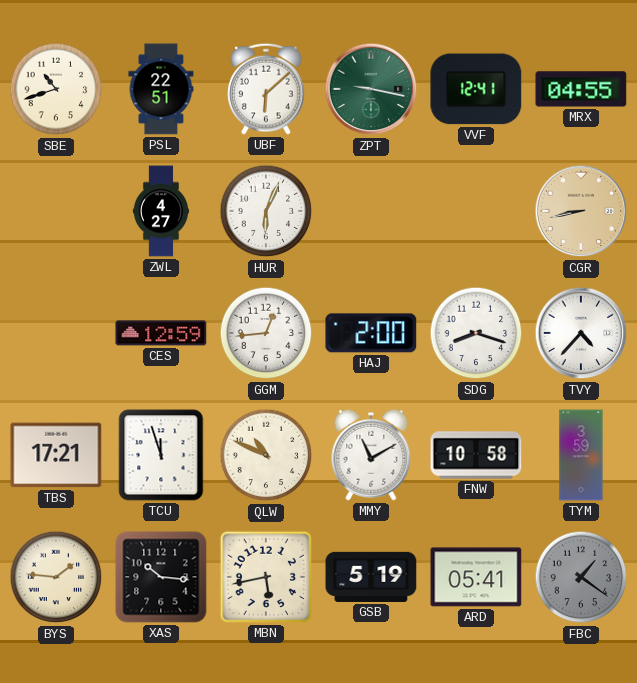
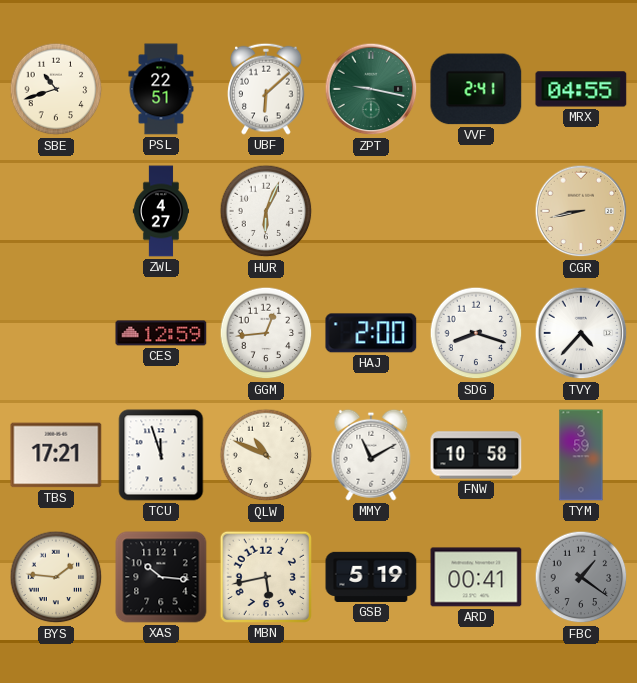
VVF: 12:41 -> 2:41
ARD: 05:41 -> 00:41
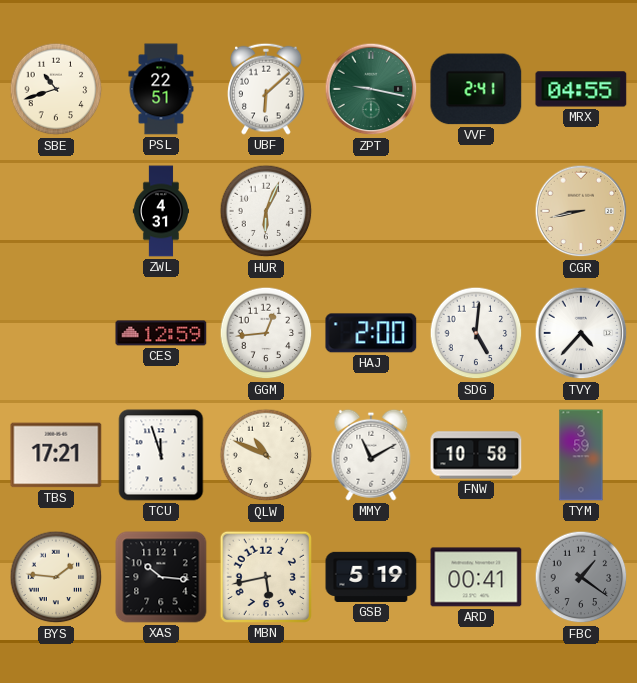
ZWL: 4:27 -> 4:31
SDG: 8:18 -> 5:01
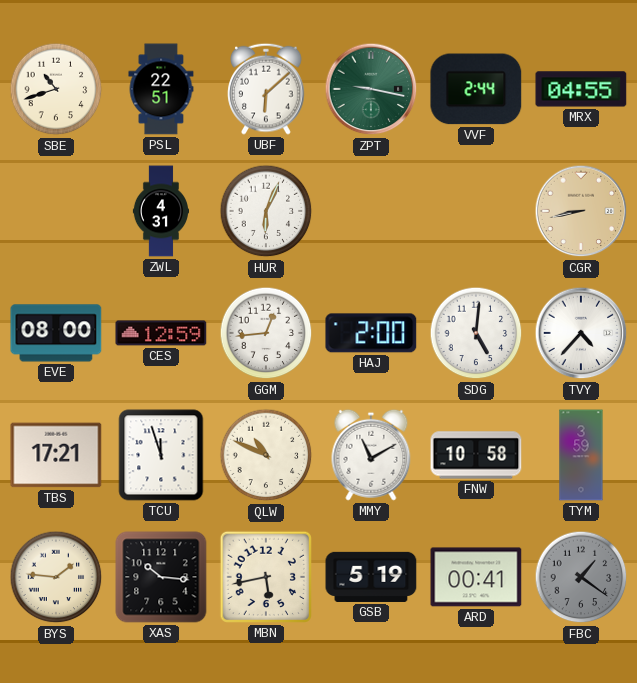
VVF: 2:41 -> 2:44
EVE: none -> 08:00
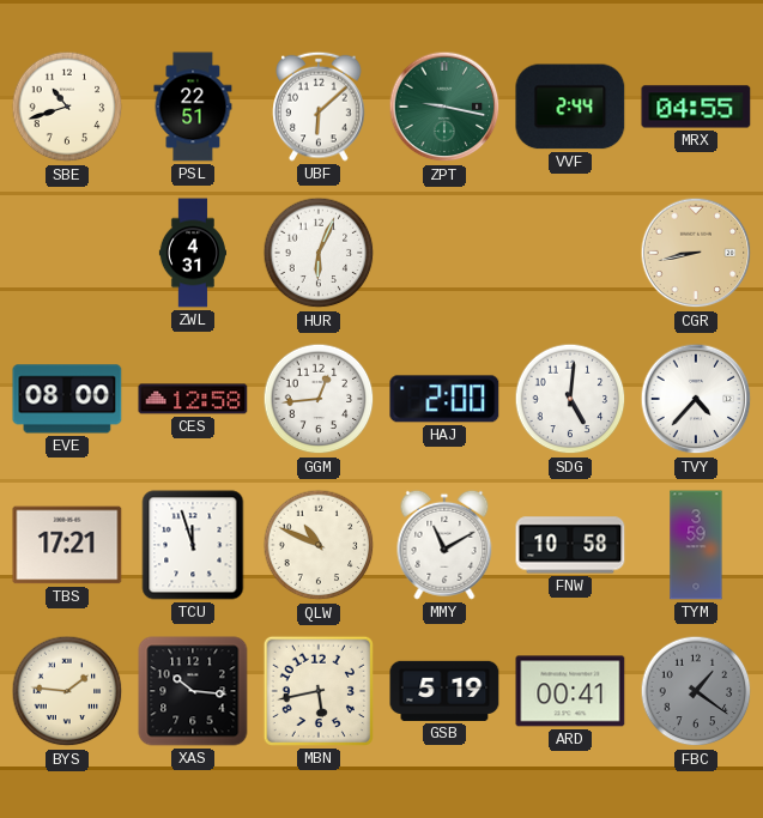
CES: 12:59 -> 12:58
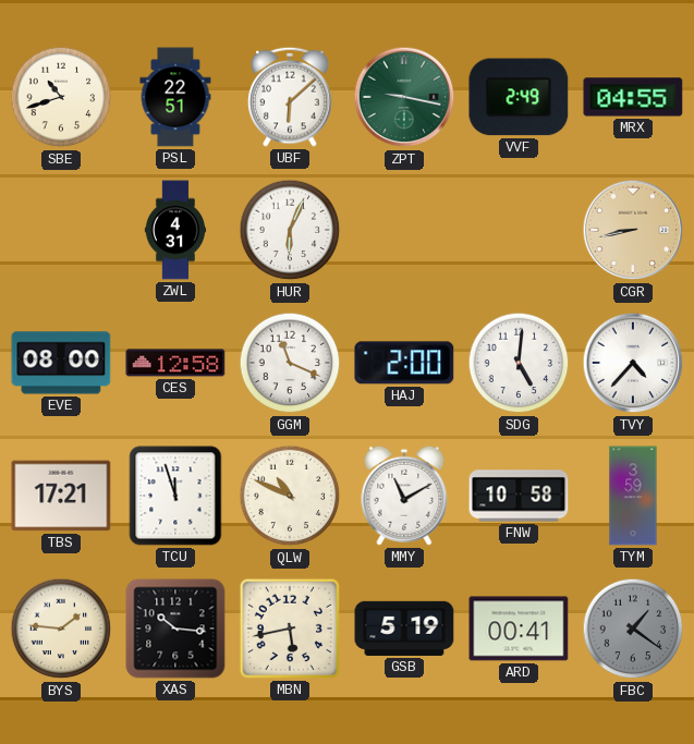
VVF: 2:44 -> 2:49
GGM: 12:44 -> 11:19
